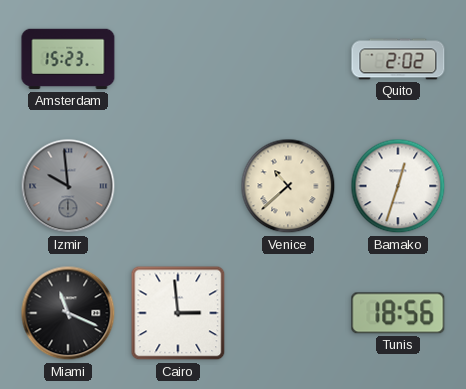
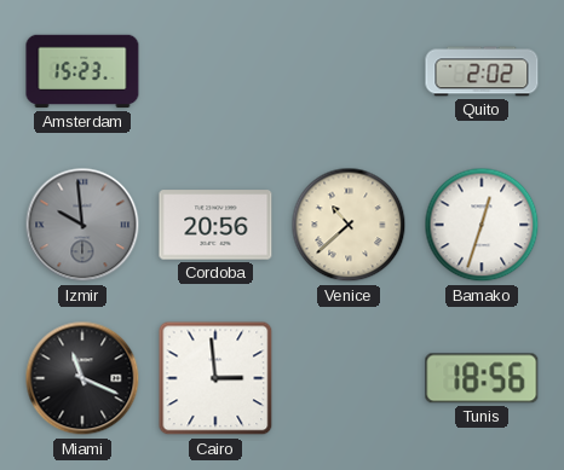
Cordoba: none -> 20:56
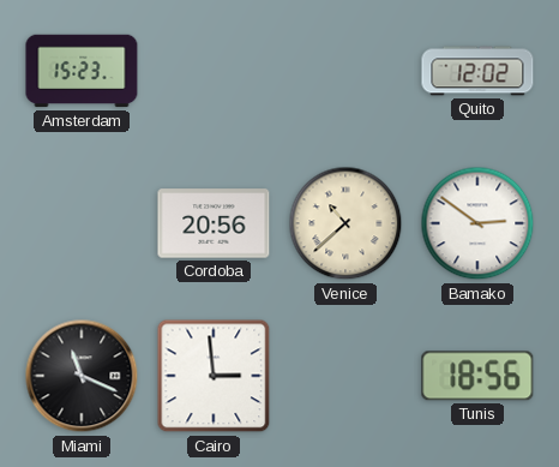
Quito: 2:02 -> 12:02
Izmir: 9:59 -> none
Bamako: 12:33 -> 2:51
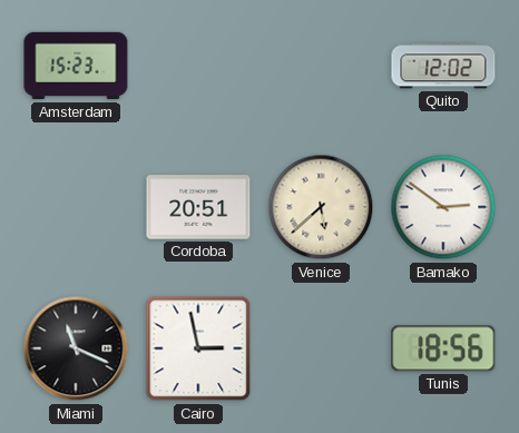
Cordoba: 20:56 -> 20:51
Venice: 10:38 -> 5:38
Cairo: 2:59 -> 2:58
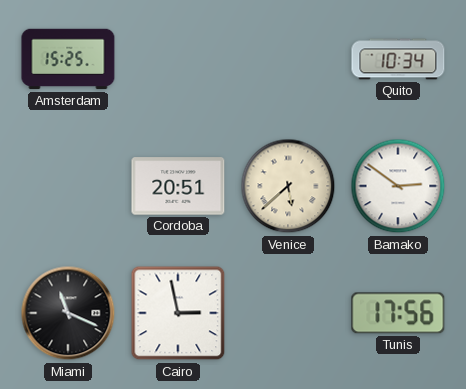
Amsterdam: 15:23 -> 15:25
Quito: 12:02 -> 10:34
Tunis: 18:56 -> 17:56
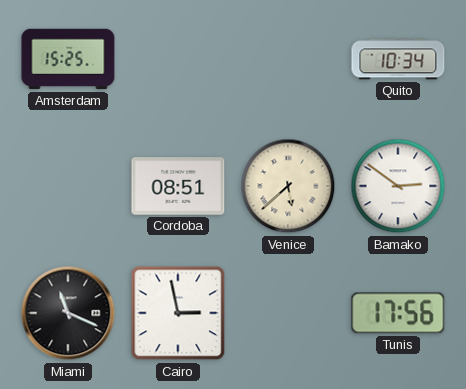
Cordoba: 20:51 -> 08:51
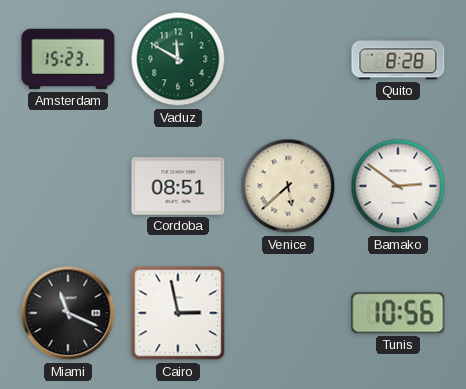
Amsterdam: 15:25 -> 15:23
Vaduz: none -> 11:50
Quito: 10:34 -> 8:28
Tunis: 17:56 -> 10:56
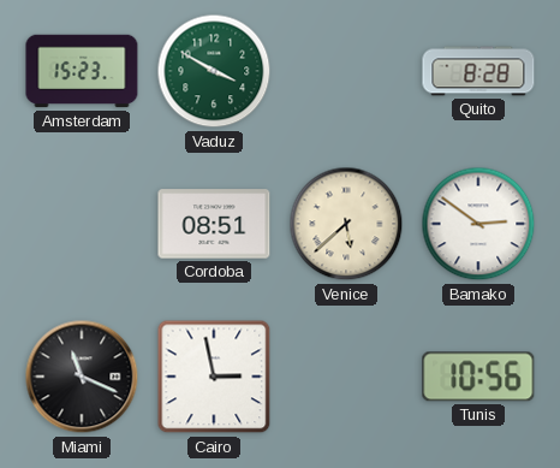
Vaduz: 11:50 -> 3:50
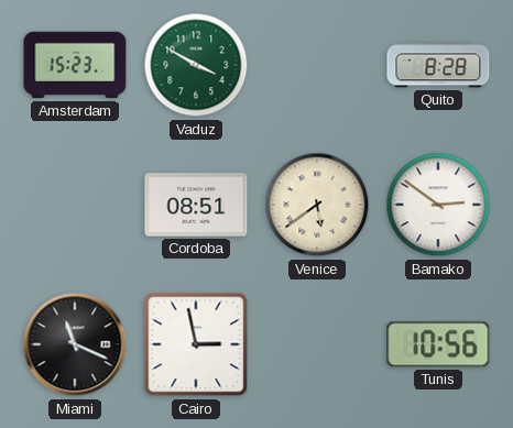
Venice: 5:38 -> 5:39
